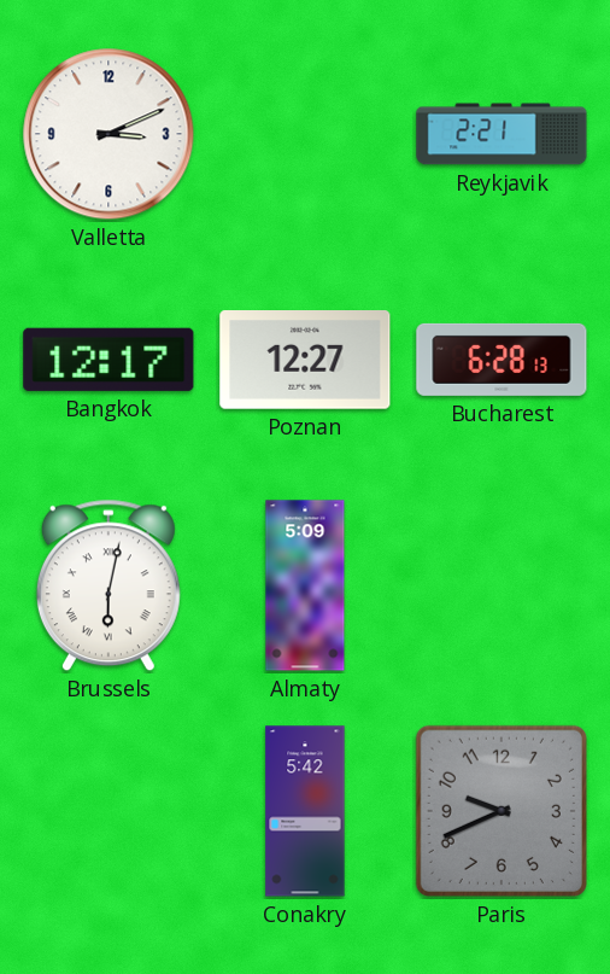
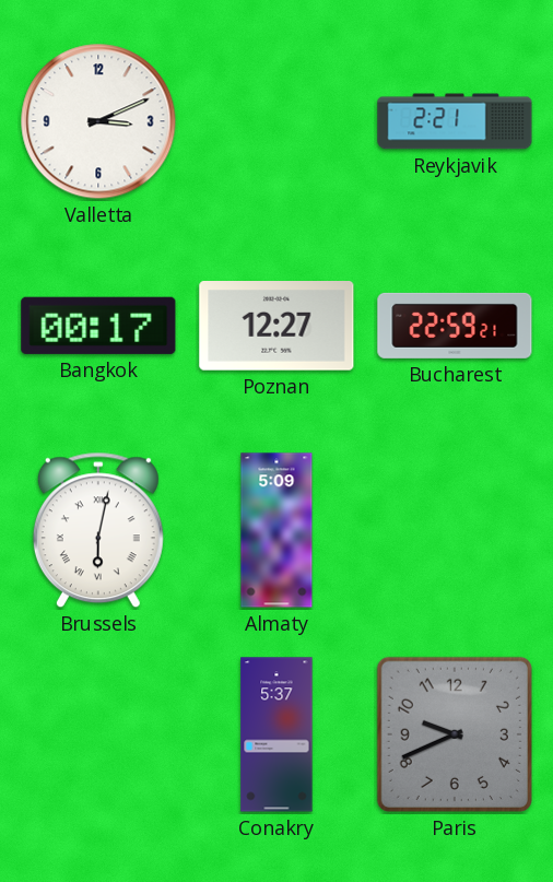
Bangkok: 12:17 -> 00:17
Bucharest: 6:28 -> 22:59
Conakry: 5:42 -> 5:37
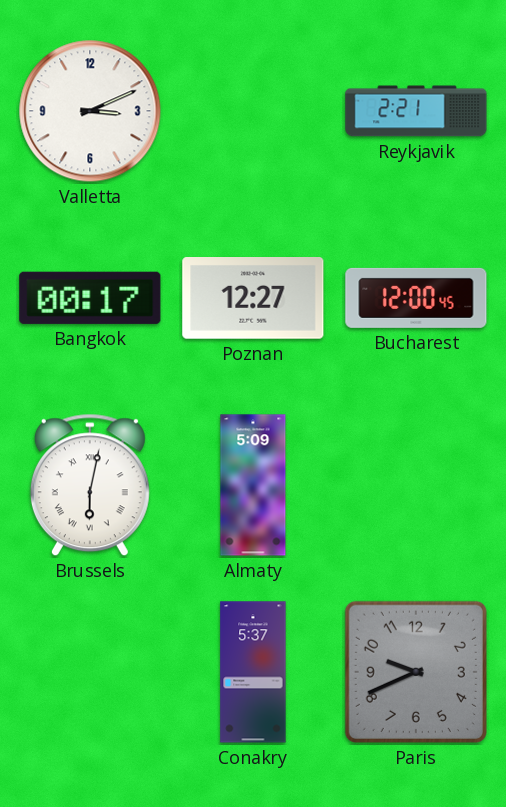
Bucharest: 22:59 -> 12:00
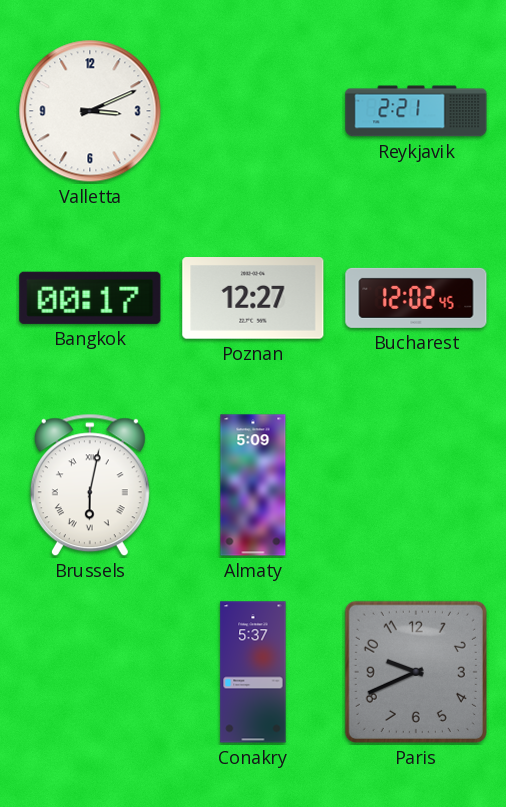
Bucharest: 12:00 -> 12:02
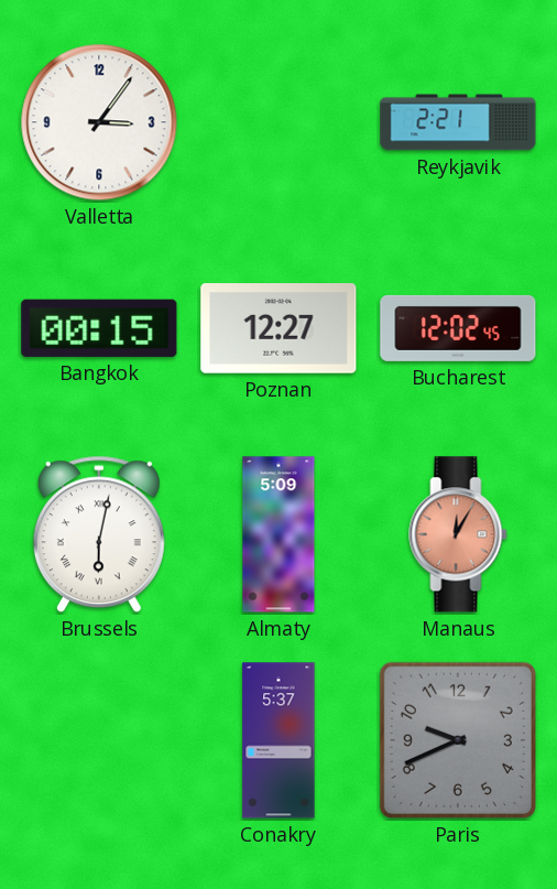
Valletta: 3:11 -> 3:06
Bangkok: 00:17 -> 00:15
Manaus: none -> 12:05
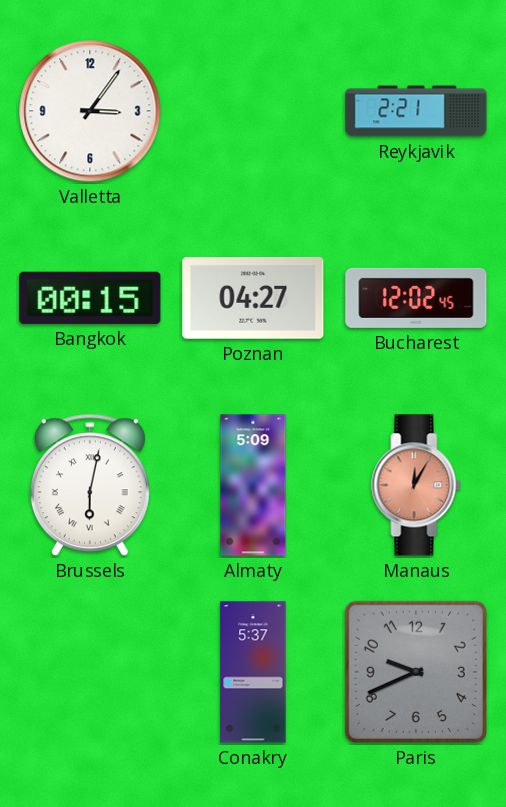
Poznan: 12:27 -> 04:27
